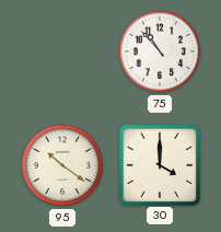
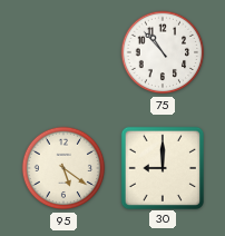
95: 10:21 -> 5:21
30: 4:00 -> 9:00
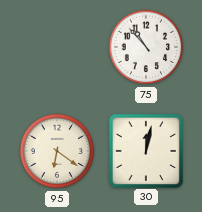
95: 5:21 -> 6:21
30: 9:00 -> 12:02
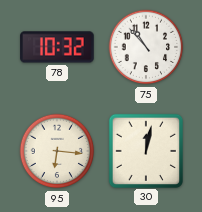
78: none -> 10:32
95: 6:21 -> 6:16
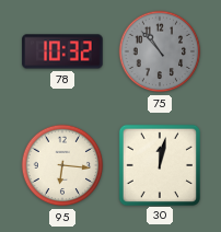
75 dial: white -> grey
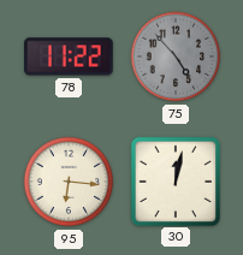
78: 10:32 -> 11:22
75: 10:53 -> 4:53
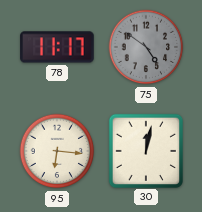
78: 11:22 -> 11:17
75: 4:53 -> 4:51
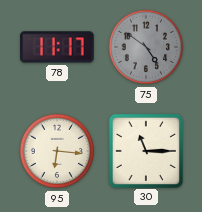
30: 12:02 -> 11:15
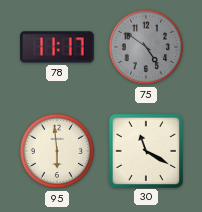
95: 6:16 -> 5:59
30: 11:15 -> 11:20
